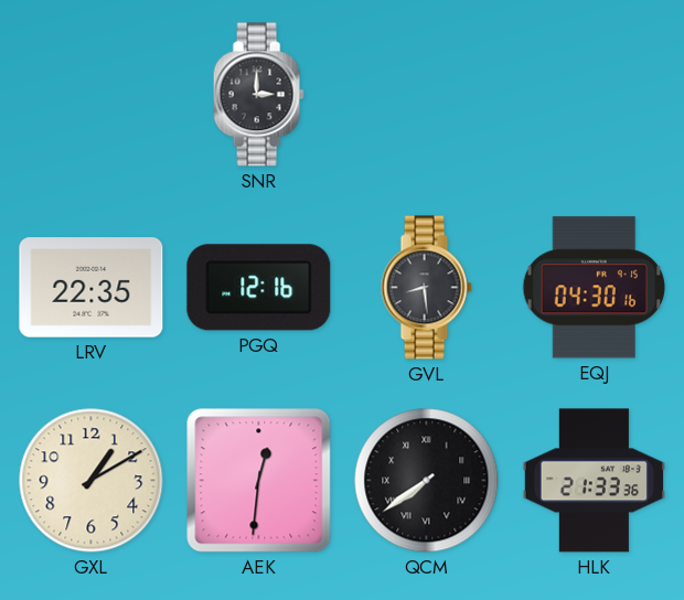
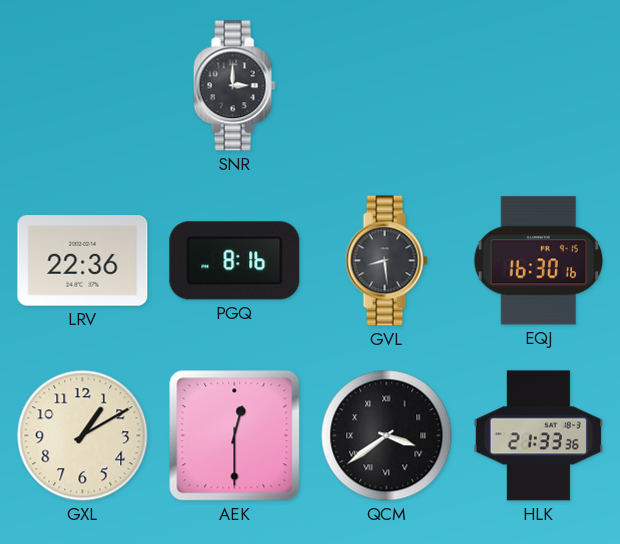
LRV: 22:35 -> 22:36
PGQ: 12:16 -> 8:16
EQJ: 04:30 -> 16:30
AEK: 12:31 -> 12:30
QCM: 7:39 -> 3:39
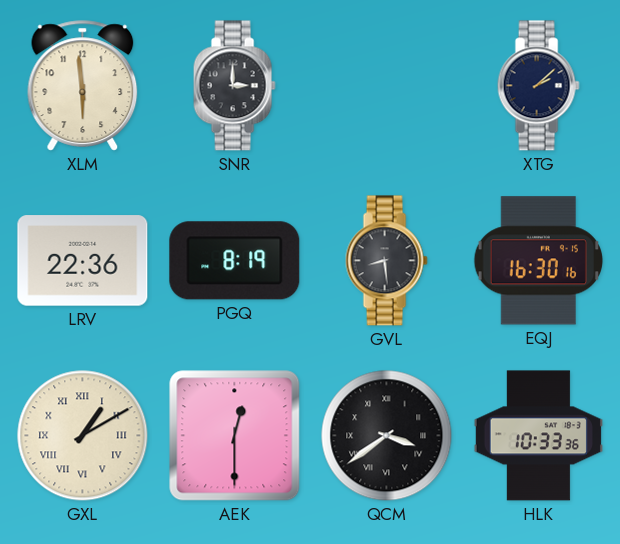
XLM: none -> 5:59
XTG: none -> 2:08
PGQ: 8:16 -> 8:19
GXL numerals: Arabic -> Roman
HLK: 21:33 -> 10:33
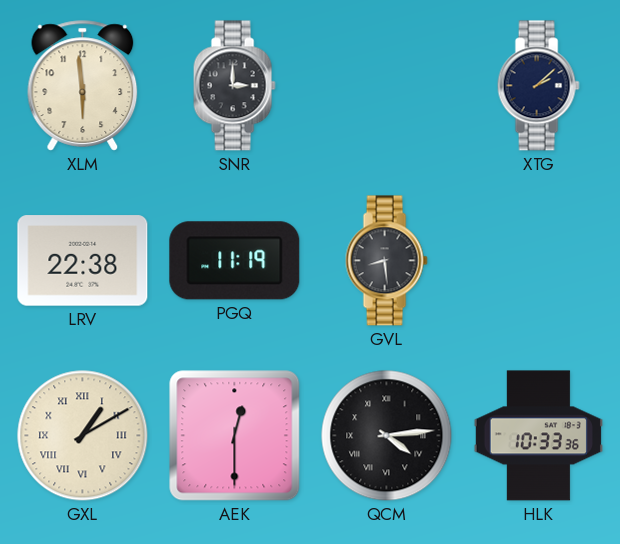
LRV: 22:36 -> 22:38
PGQ: 8:19 -> 11:19
EQJ: 16:30 -> none
QCM: 3:39 -> 4:14
